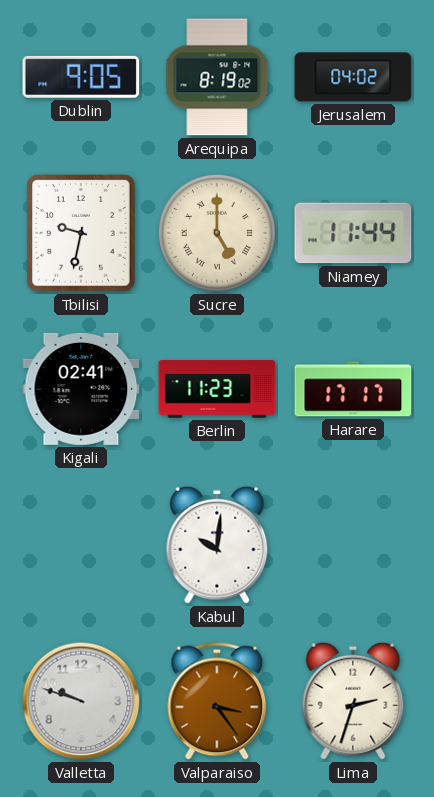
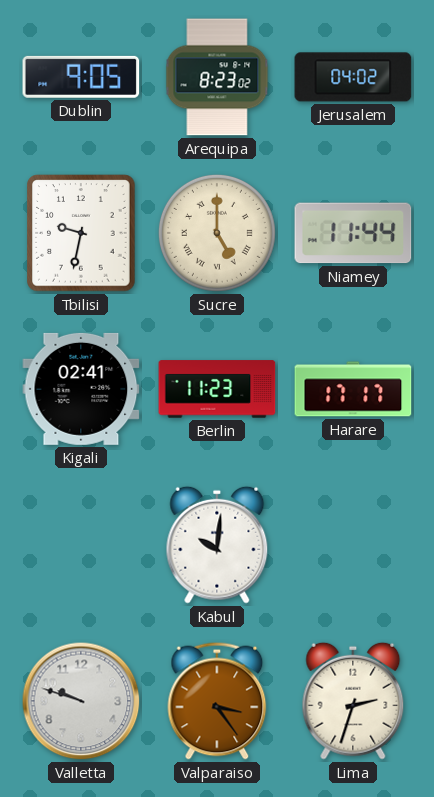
Arequipa: 8:19 -> 8:23
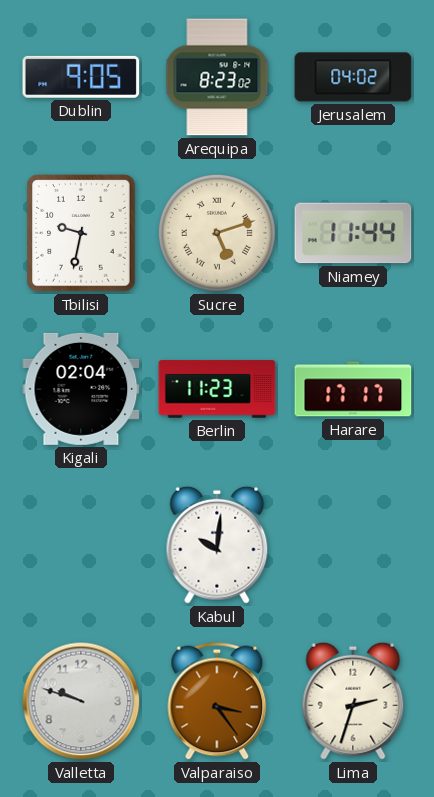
Sucre: 5:00 -> 5:12
Kigali: 02:41 -> 02:04
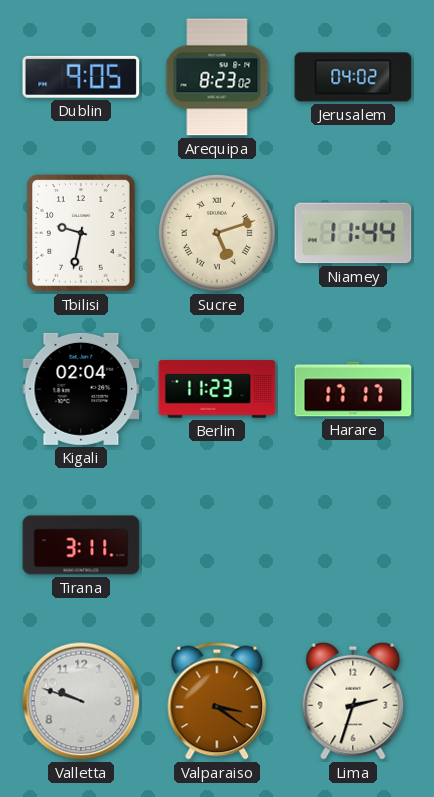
Tirana: none -> 3:11
Kabul: 10:01 -> none
Valparaiso: 3:24 -> 3:21
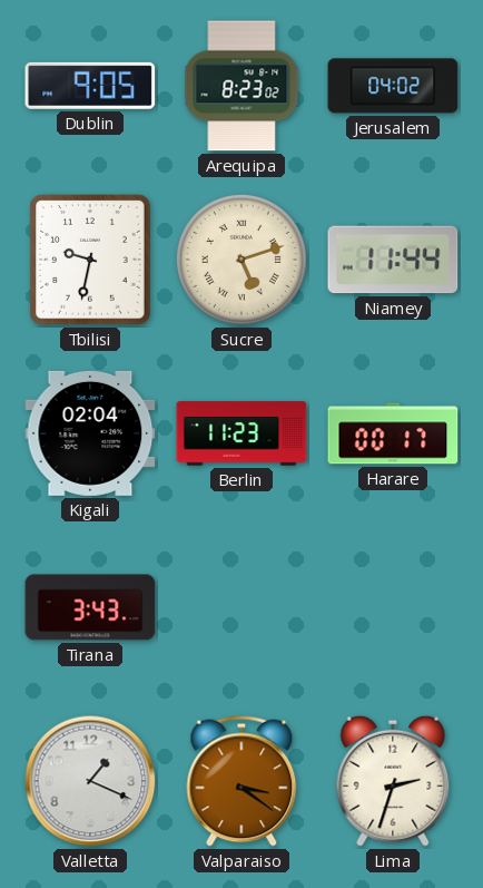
Harare: 17:17 -> 00:17
Tirana: 3:11 -> 3:43
Valletta: 9:48 -> 1:19
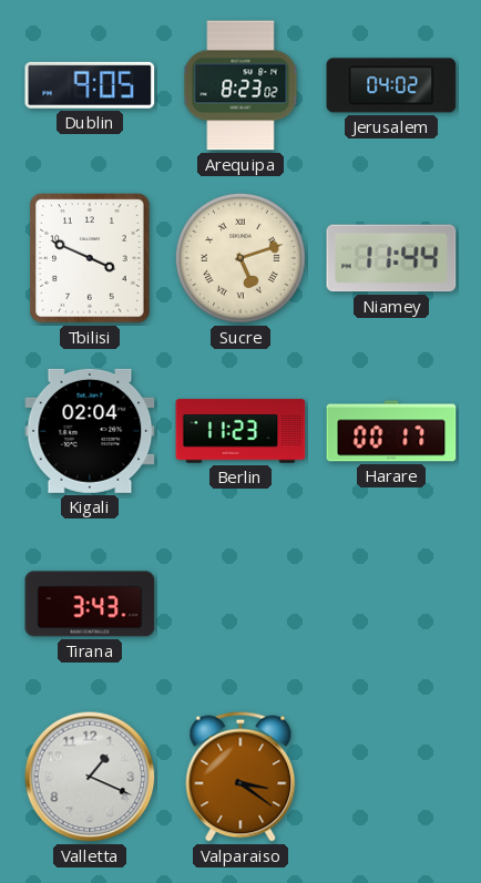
Tbilisi: 9:32 -> 3:49
Lima: 2:33 -> none
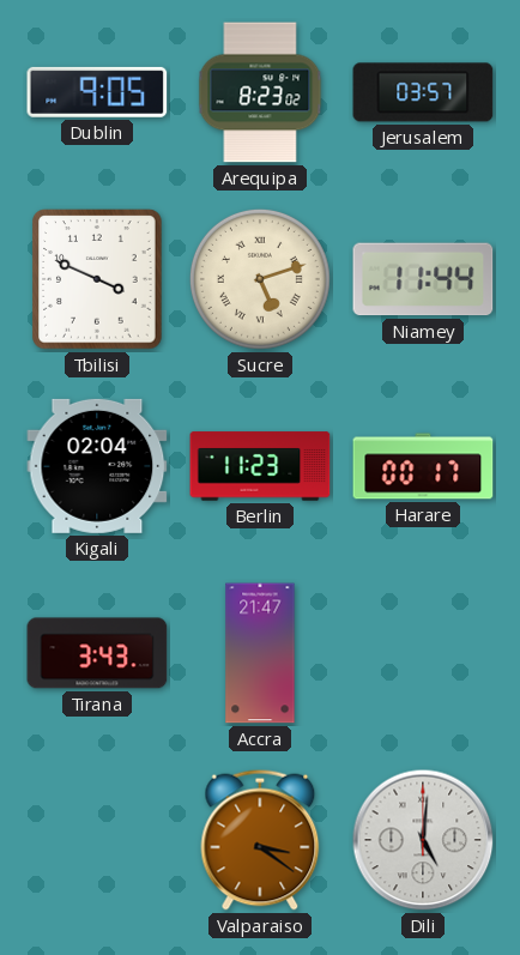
Jerusalem: 04:02 -> 03:57
Accra: none -> 21:47
Valletta: 1:19 -> none
Dili: none -> 5:01
